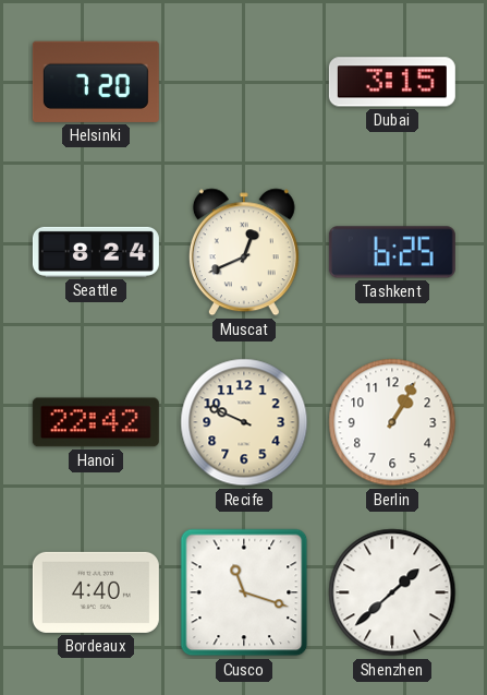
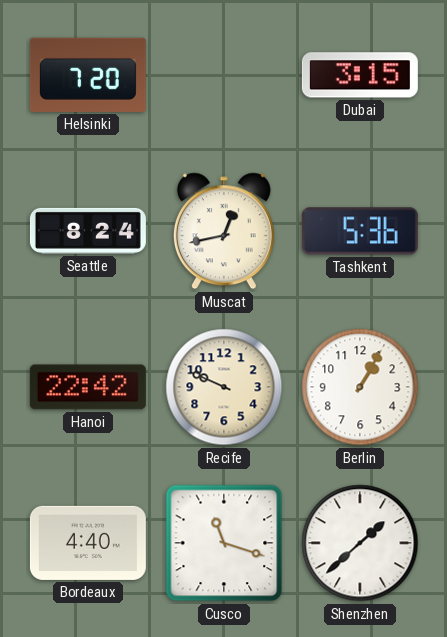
Muscat: 12:41 -> 12:43
Tashkent: 6:25 -> 5:36
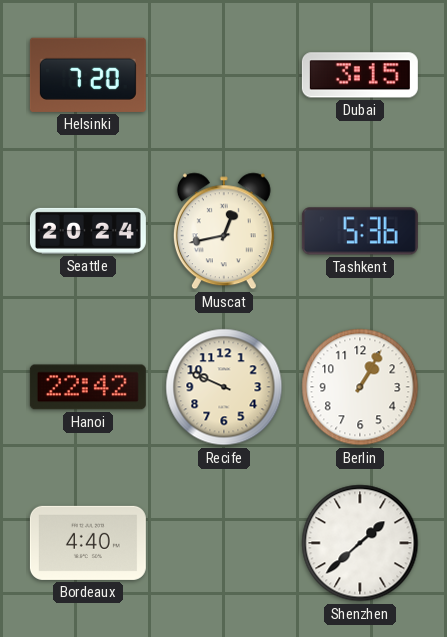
Seattle: 8:24 -> 20:24
Cusco: 11:18 -> none
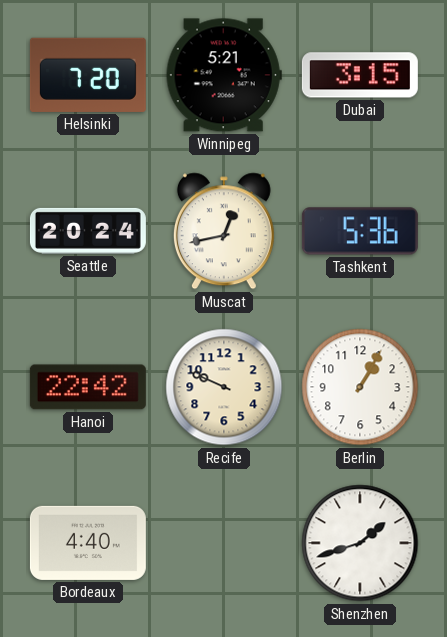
Winnipeg: none -> 5:21
Shenzhen: 1:38 -> 1:42
